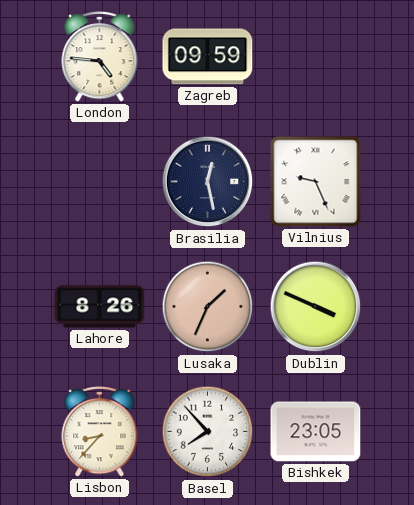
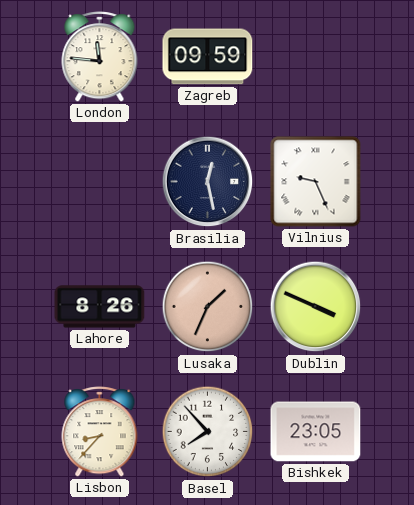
London: 4:46 -> 11:46
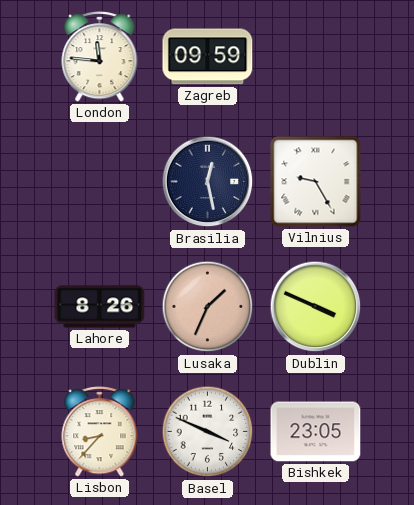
Vilnius: 9:26 -> 9:25
Basel: 7:53 -> 3:49
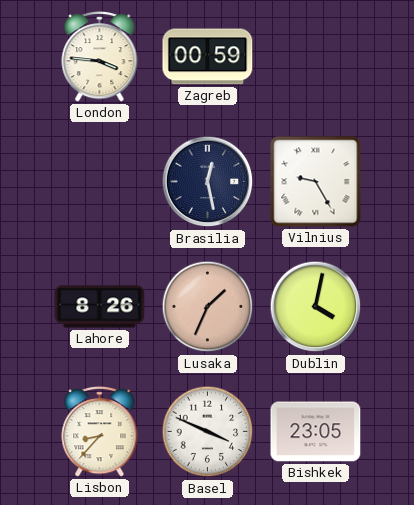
London: 11:46 -> 3:46
Zagreb: 09:59 -> 00:59
Dublin: 3:49 -> 4:02
